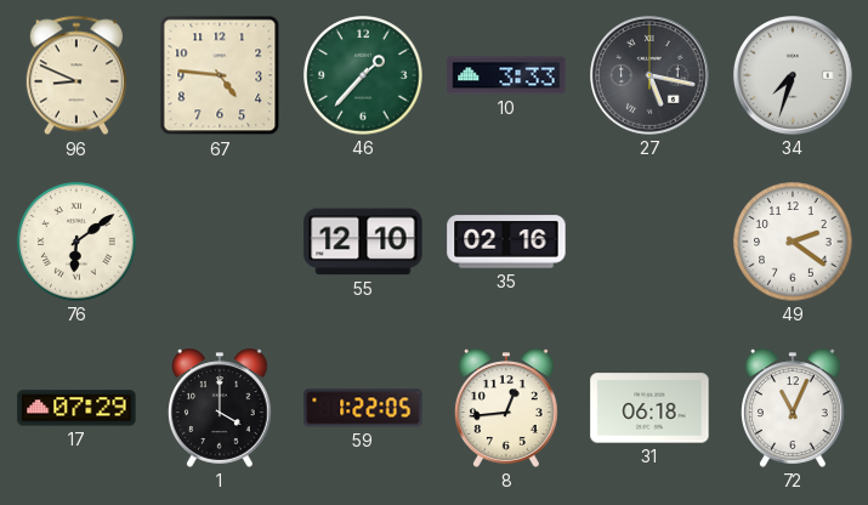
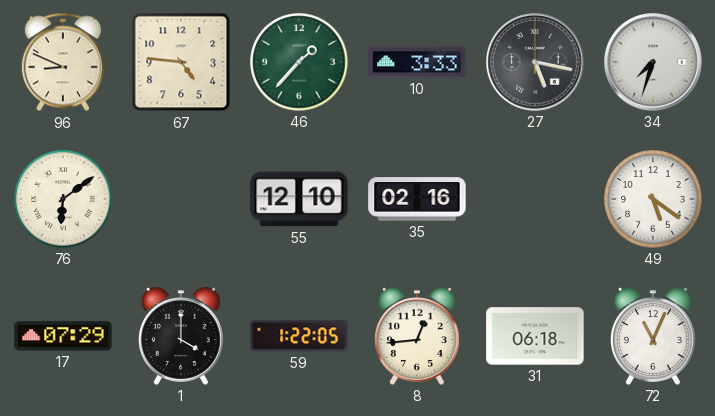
49: 2:21 -> 5:21
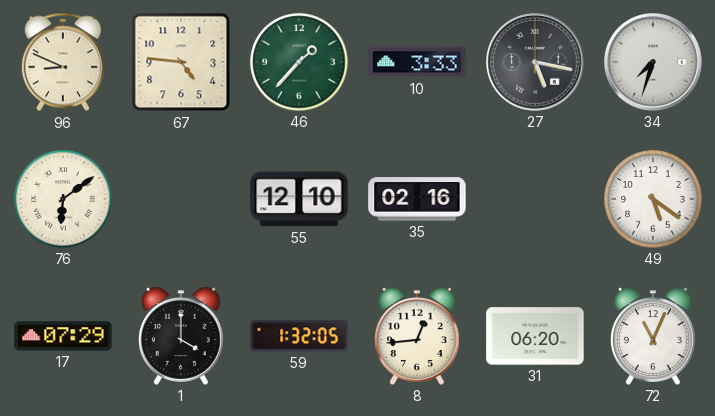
59: 1:22 -> 1:32
31: 06:18 -> 06:20
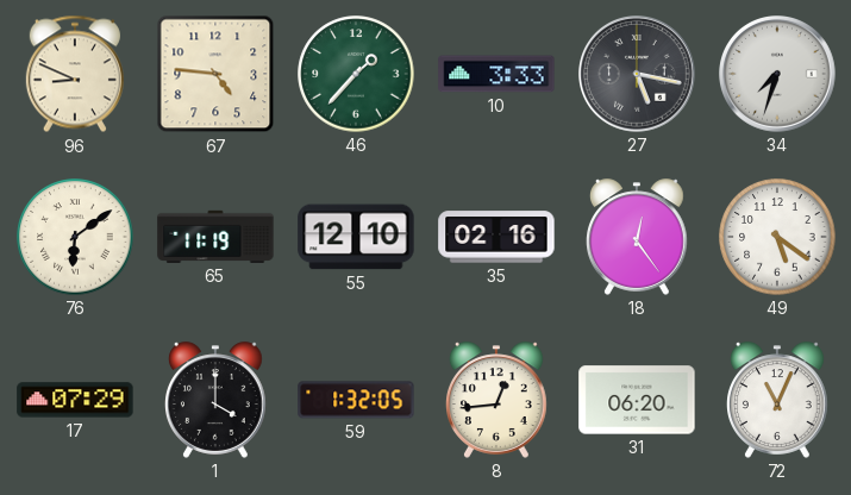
65: none -> 11:19
18: none -> 12:24
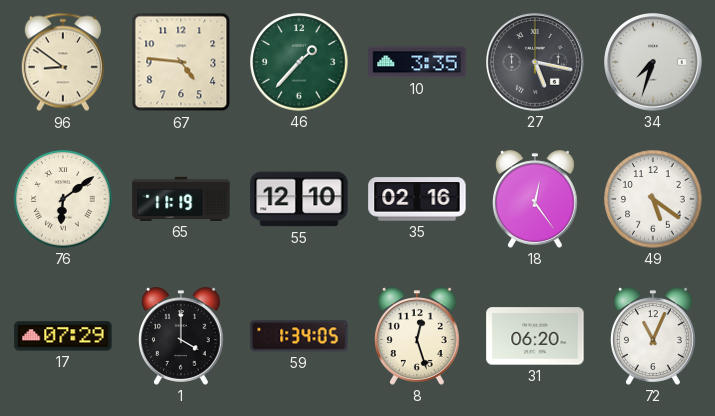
96: 8:49 -> 8:51
10: 3:33 -> 3:35
59: 1:32 -> 1:34
8: 12:44 -> 12:27
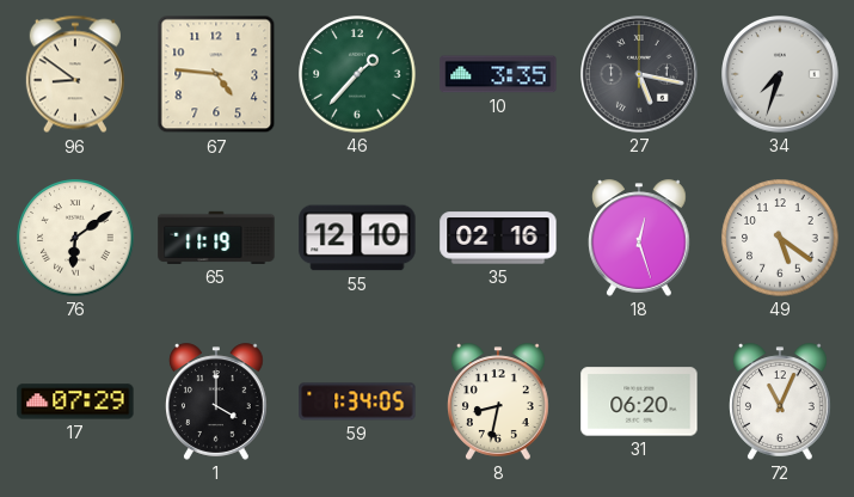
18: 12:24 -> 12:27
8: 12:27 -> 8:32
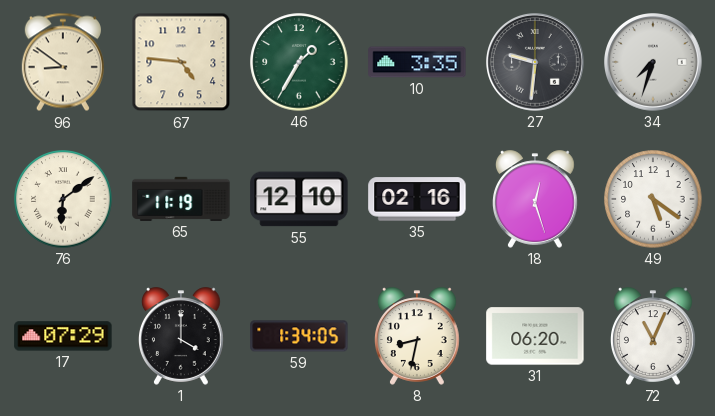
46: 1:37 -> 1:35
27: 5:17 -> 9:31
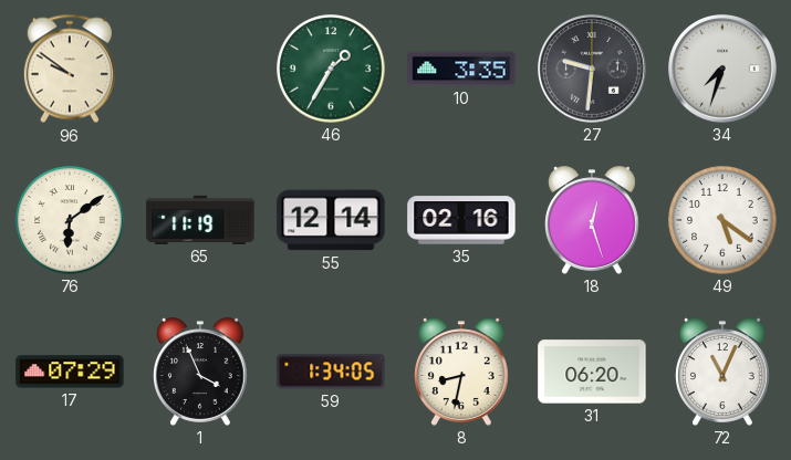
96: 8:51 -> 9:51
67: 4:46 -> none
55: 12:10 -> 12:14
1: 4:00 -> 3:56
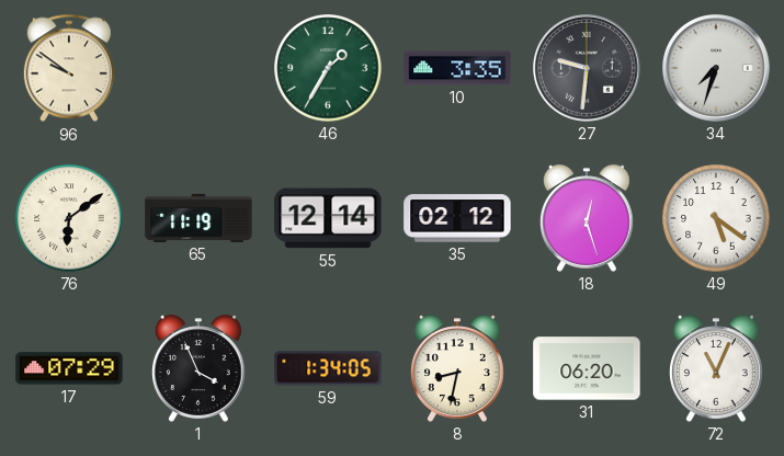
35: 02:16 -> 02:12
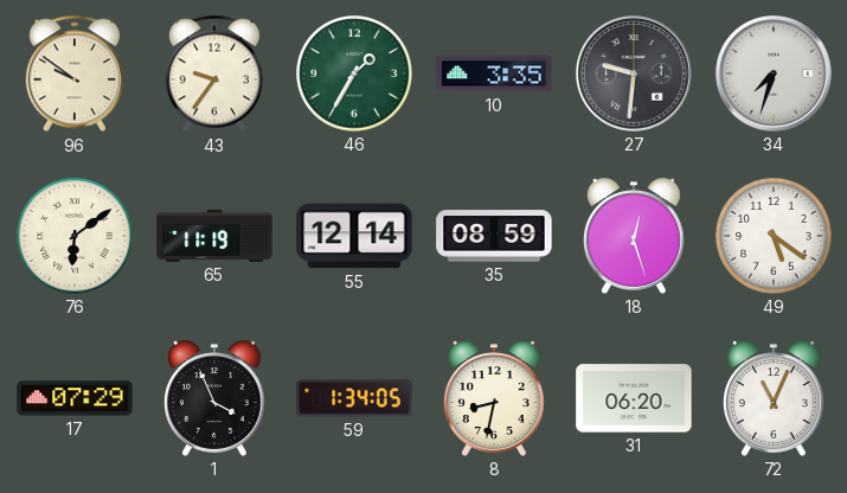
43: none -> 9:36
35: 02:12 -> 08:59
